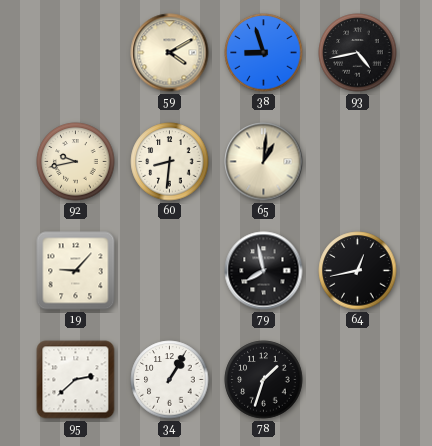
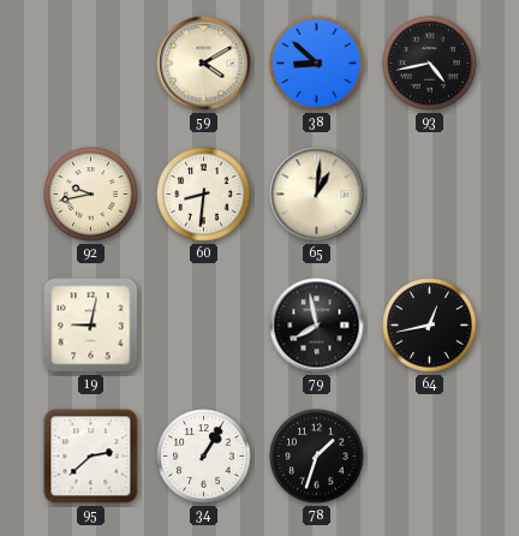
38: 8:57 -> 8:52
19: 9:07 -> 9:02
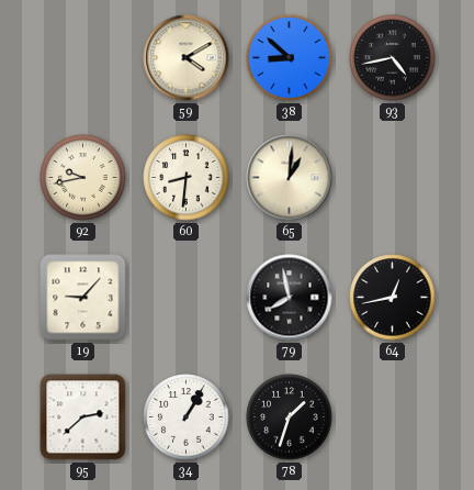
19: 9:02 -> 9:07
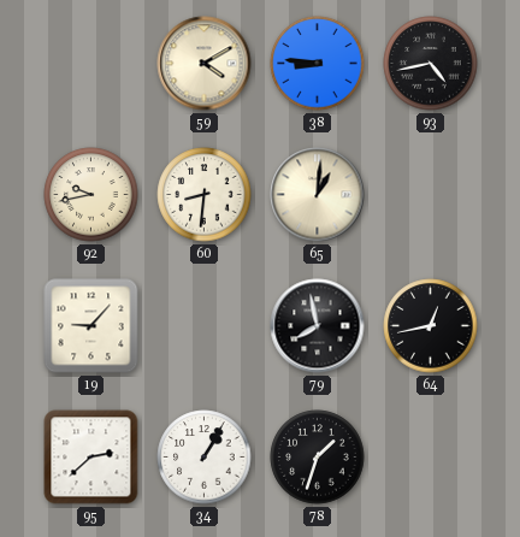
38: 8:52 -> 8:46
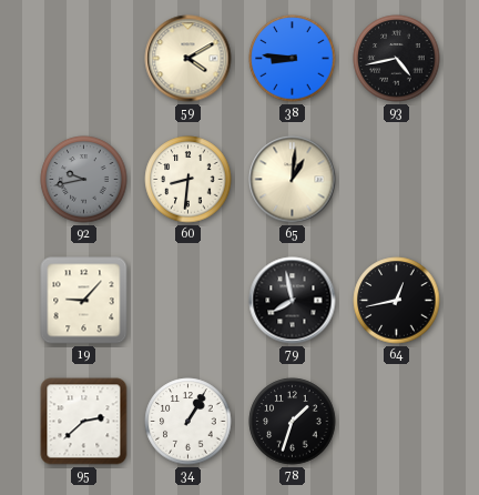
92 dial: cream -> grey
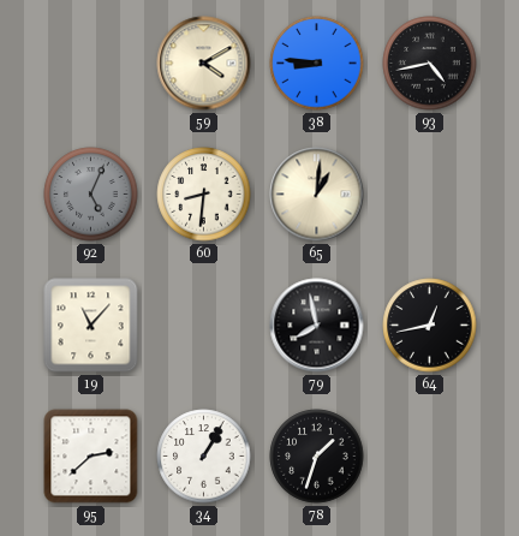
92: 9:43 -> 5:04
19: 9:07 -> 11:07
